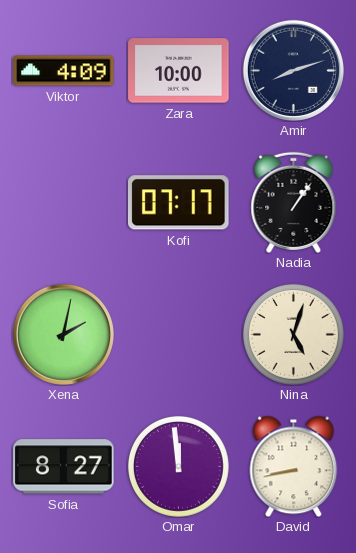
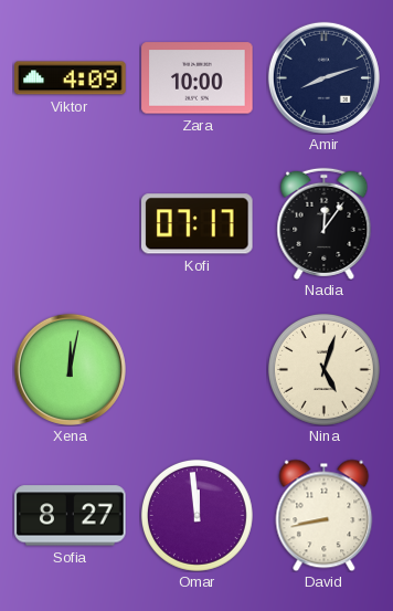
Nadia: 1:06 -> 12:06
Xena: 2:02 -> 12:02
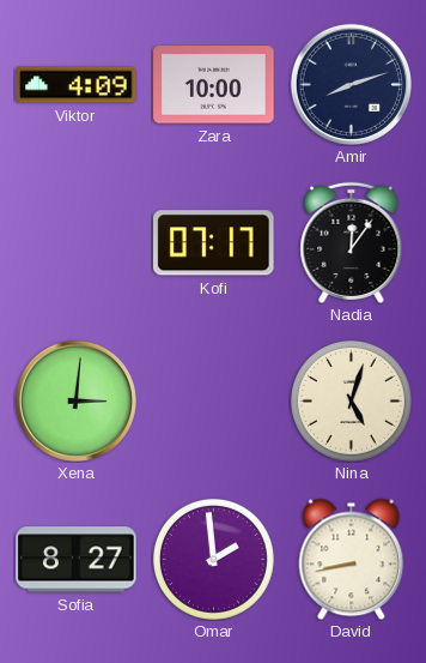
Xena: 12:02 -> 3:01
Omar: 11:59 -> 1:59
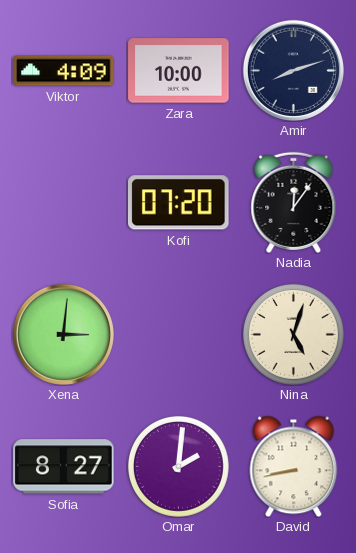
Kofi: 07:17 -> 07:20
Omar: 1:59 -> 2:01
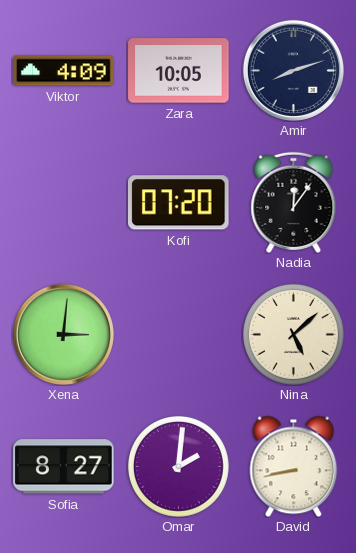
Zara: 10:00 -> 10:05
Nina: 5:03 -> 5:08
